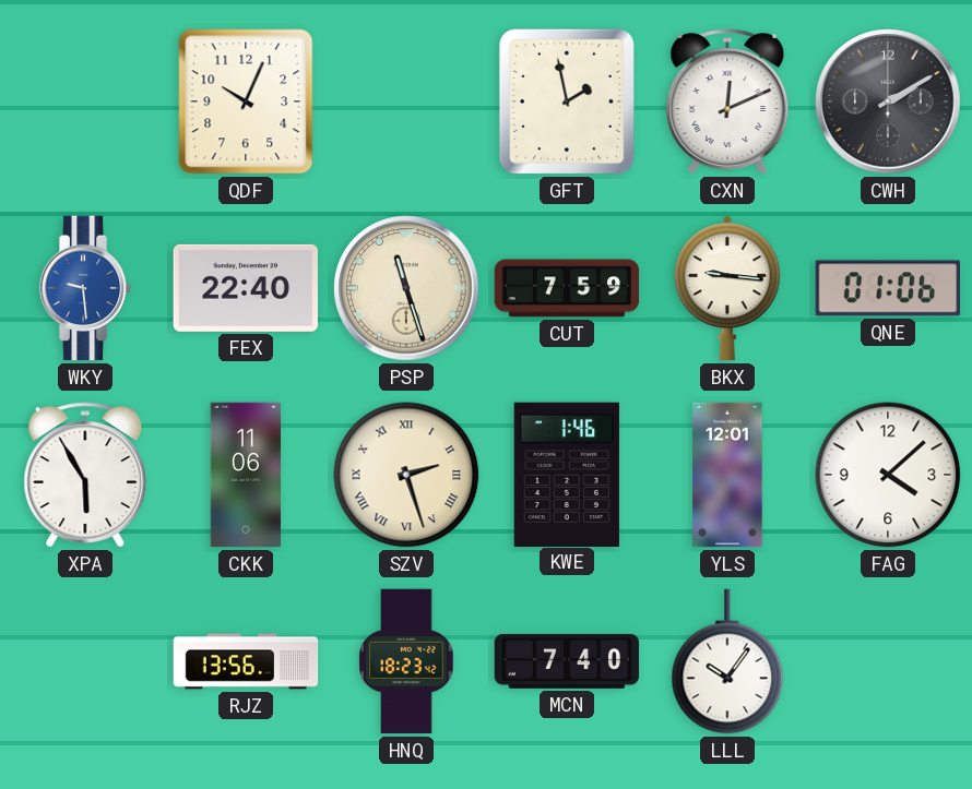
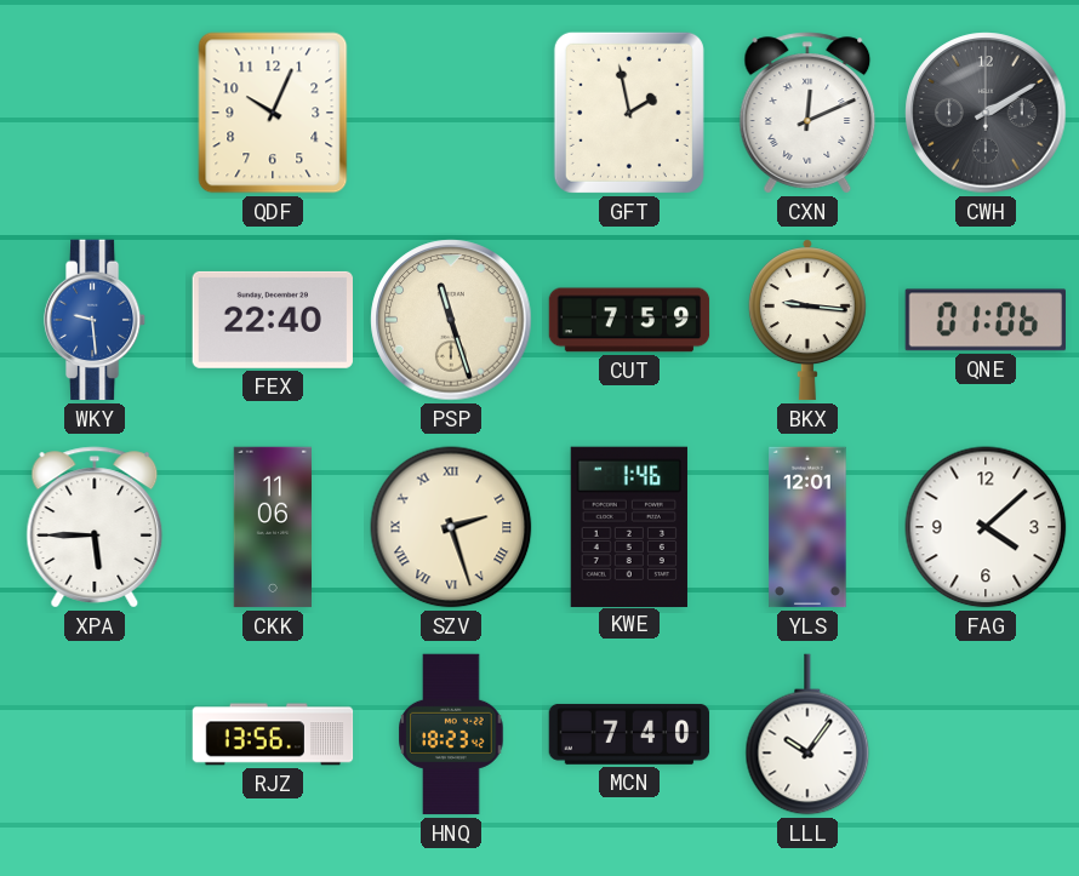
XPA: 5:55 -> 5:45
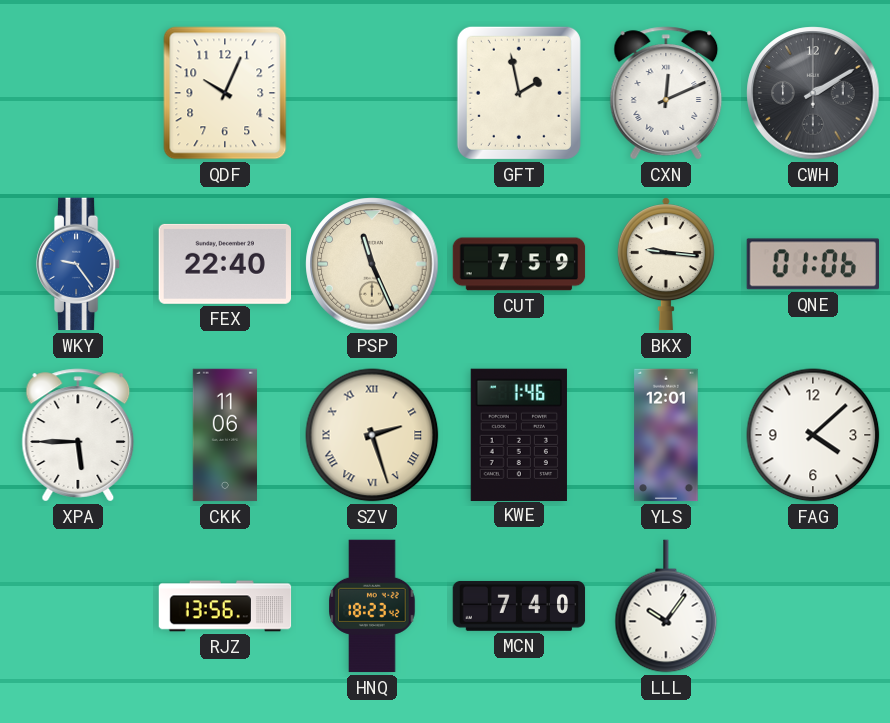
WKY: 9:29 -> 9:24
PSP: 11:27 -> 11:26
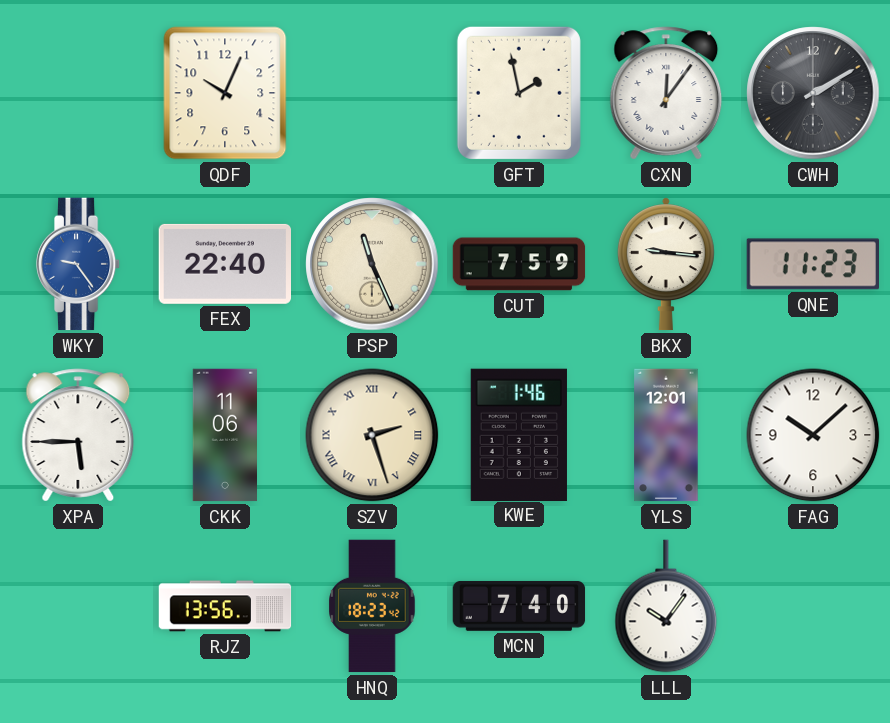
CXN: 12:11 -> 12:06
QNE: 01:06 -> 11:23
FAG: 4:08 -> 10:08
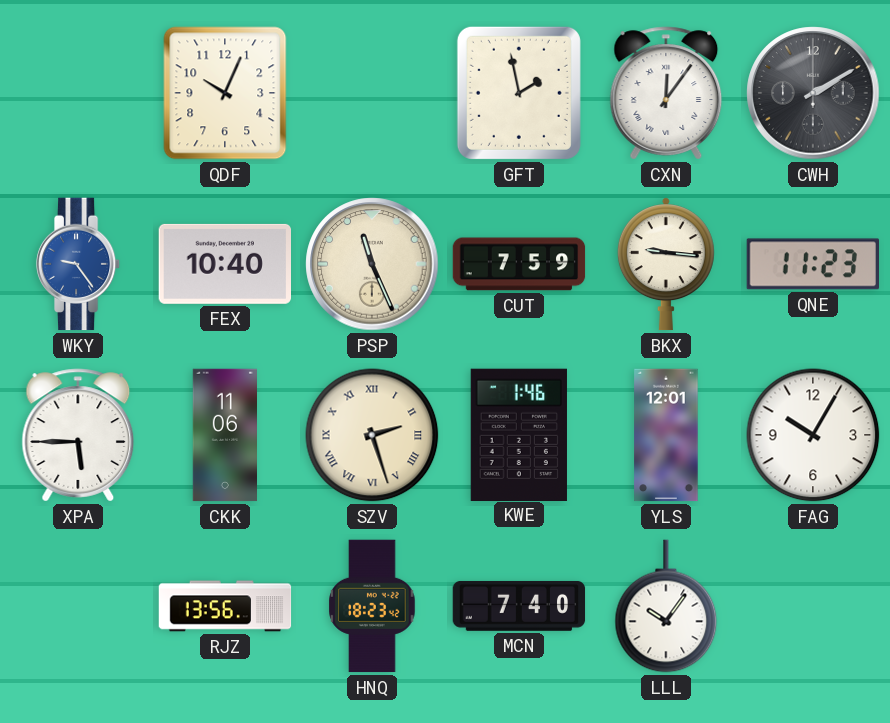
FEX: 22:40 -> 10:40
FAG: 10:08 -> 10:05
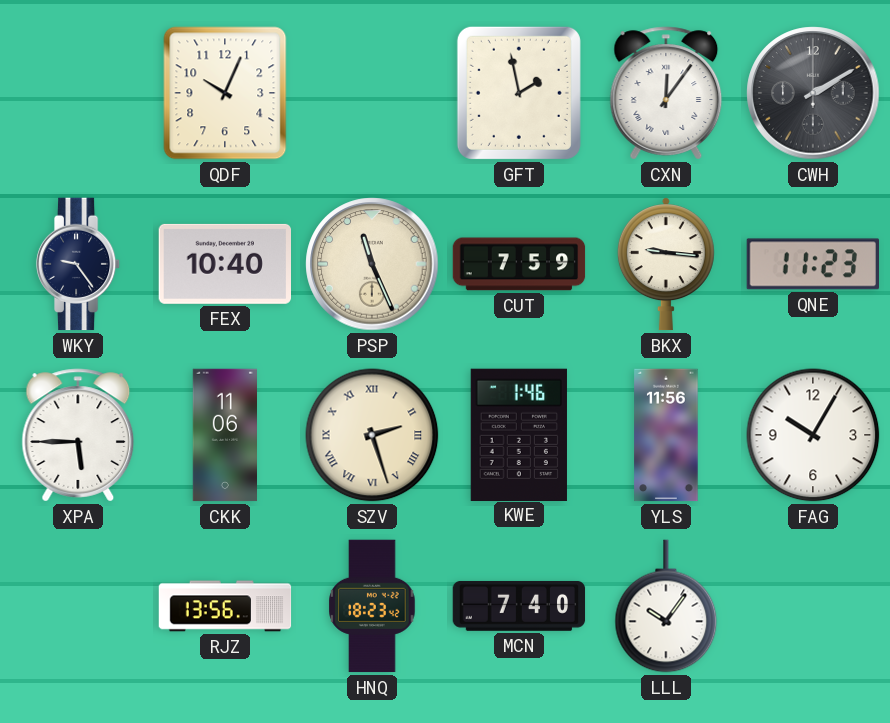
WKY dial: blue -> navy
YLS: 12:01 -> 11:56
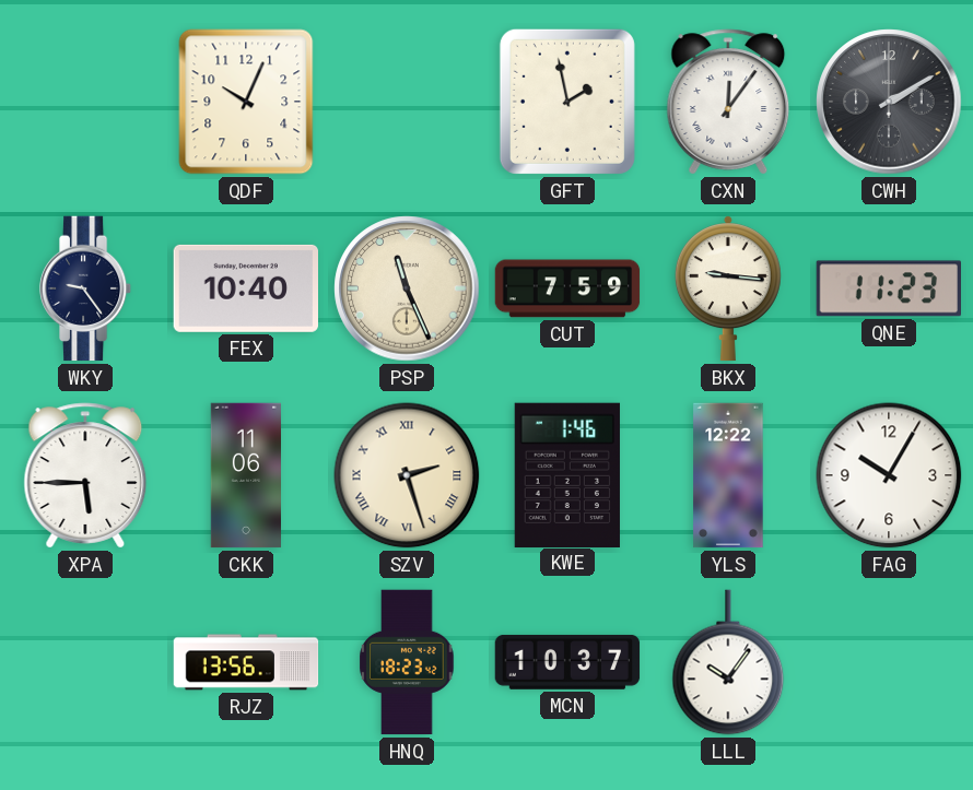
YLS: 11:56 -> 12:22
MCN: 7:40 -> 10:37
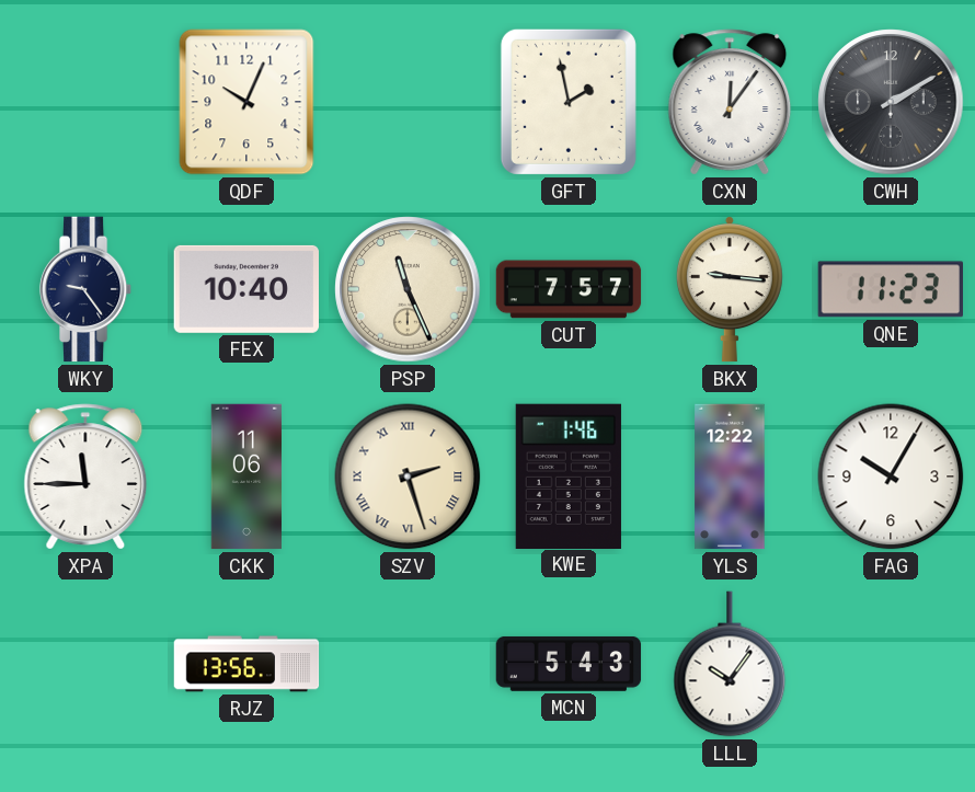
CUT: 7:59 -> 7:57
XPA: 5:45 -> 11:45
HNQ: 18:23 -> none
MCN: 10:37 -> 5:43
